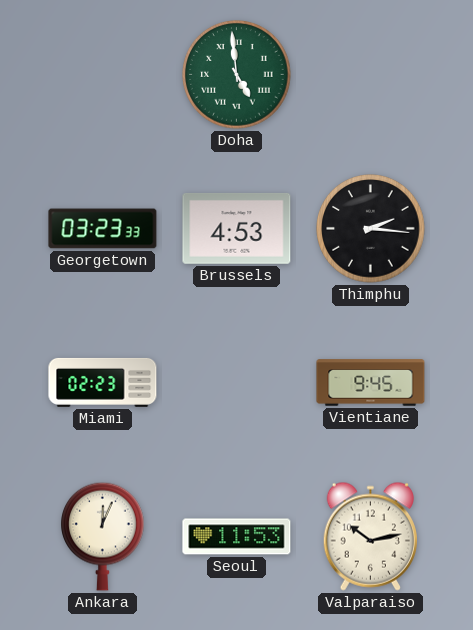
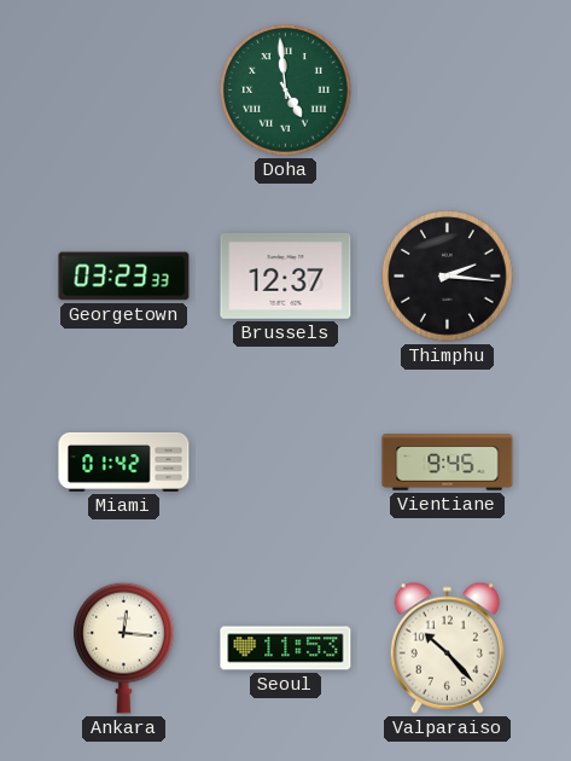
Brussels: 4:53 -> 12:37
Miami: 02:23 -> 01:42
Ankara: 12:04 -> 12:16
Valparaiso: 10:13 -> 10:23
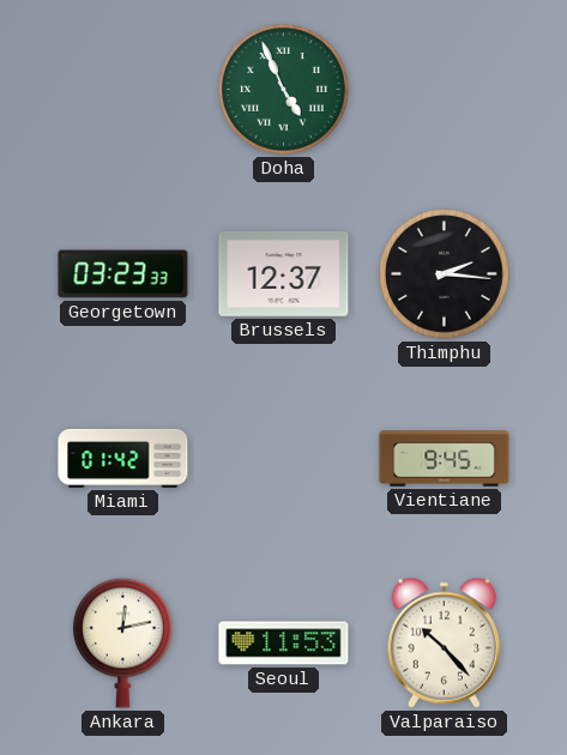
Doha: 4:59 -> 4:56
Ankara: 12:16 -> 12:13
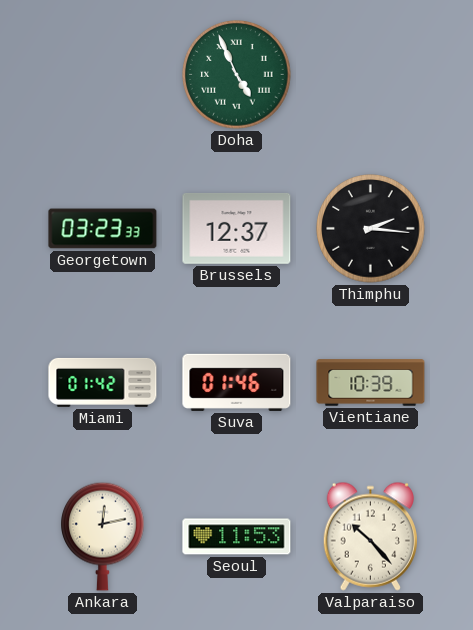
Suva: none -> 01:46
Vientiane: 9:45 -> 10:39
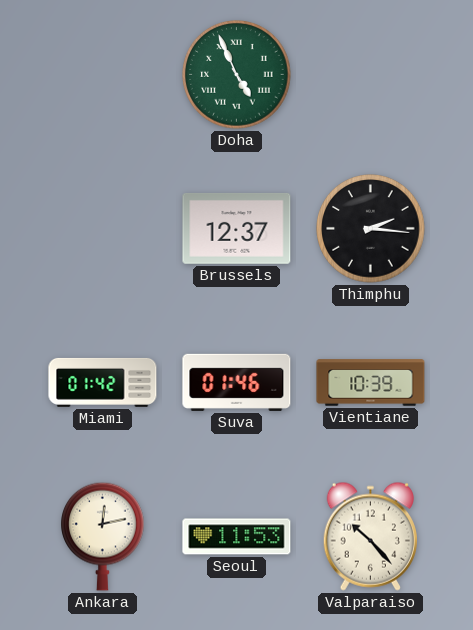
Georgetown: 03:23 -> none
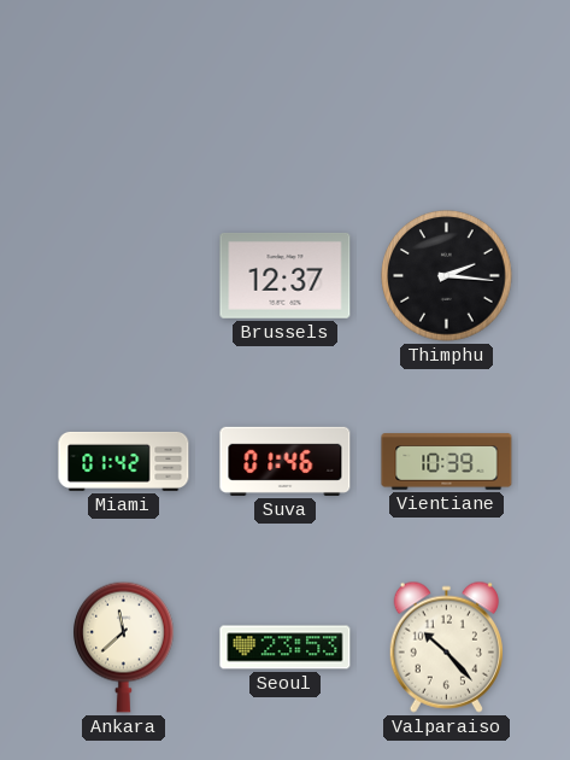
Doha: 4:56 -> none
Ankara: 12:13 -> 11:38
Seoul: 11:53 -> 23:53
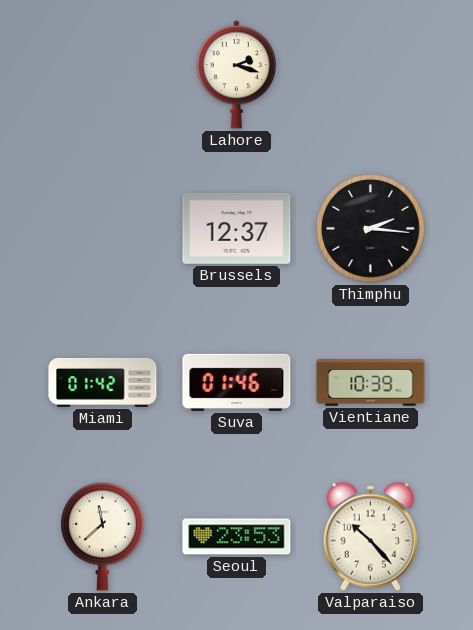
Lahore: none -> 2:18
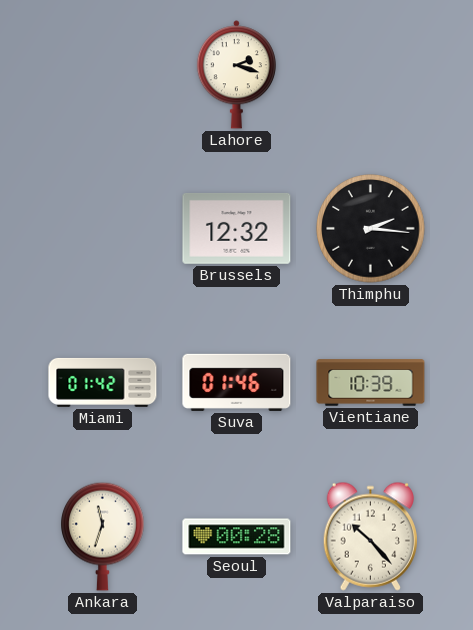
Brussels: 12:37 -> 12:32
Ankara: 11:38 -> 11:33
Seoul: 23:53 -> 00:28
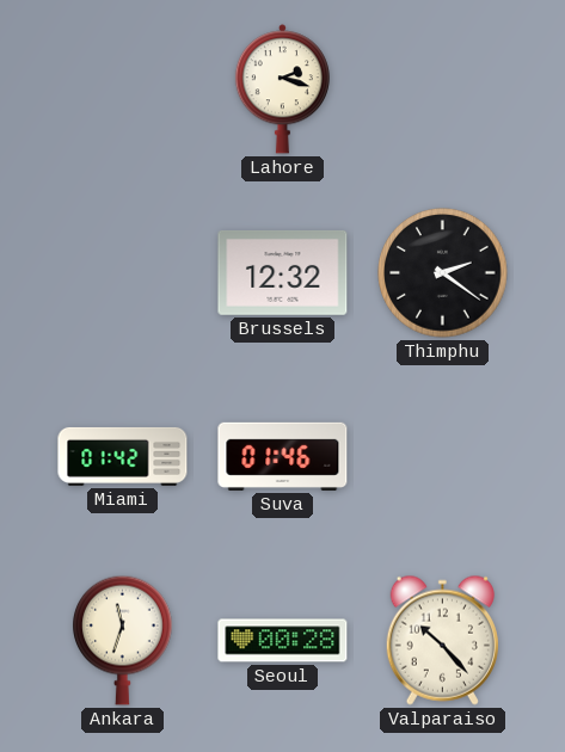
Thimphu: 2:16 -> 2:21
Vientiane: 10:39 -> none
